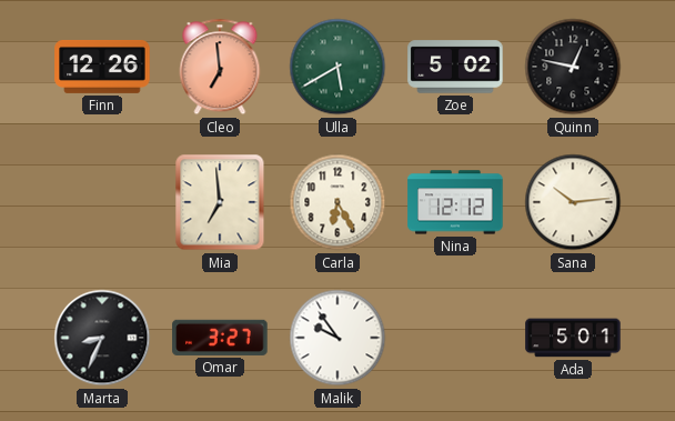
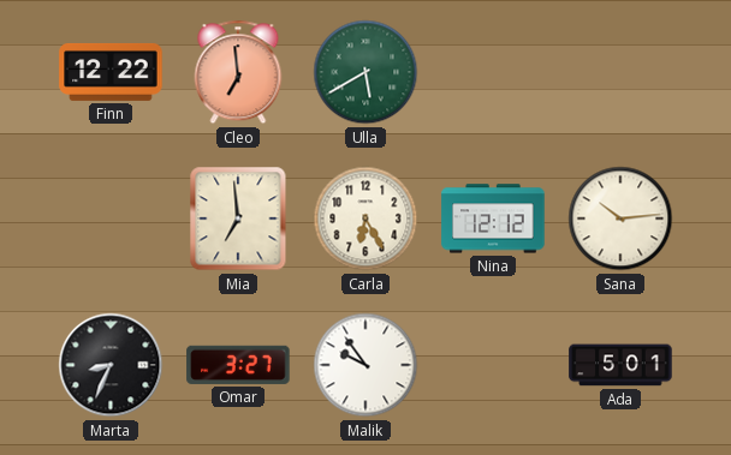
Finn: 12:26 -> 12:22
Zoe: 5:02 -> none
Quinn: 12:47 -> none
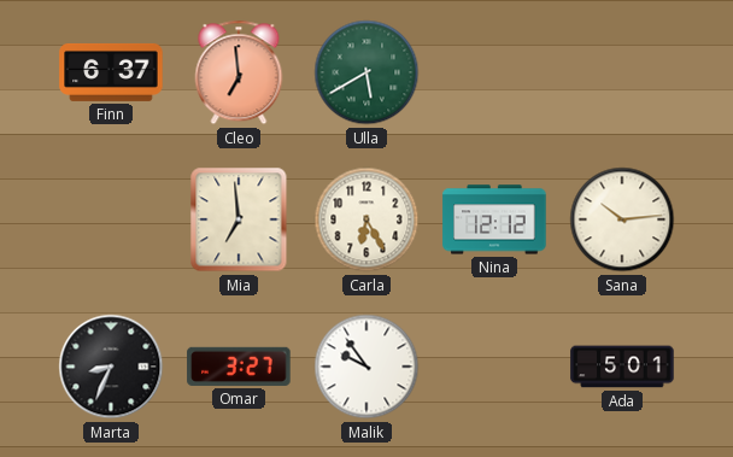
Finn: 12:22 -> 6:37
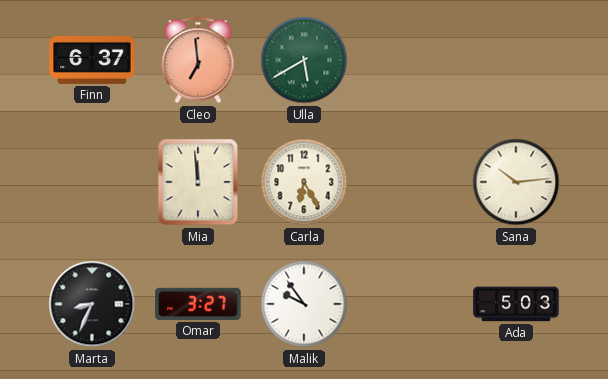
Mia: 6:59 -> 11:59
Nina: 12:12 -> none
Ada: 5:01 -> 5:03
